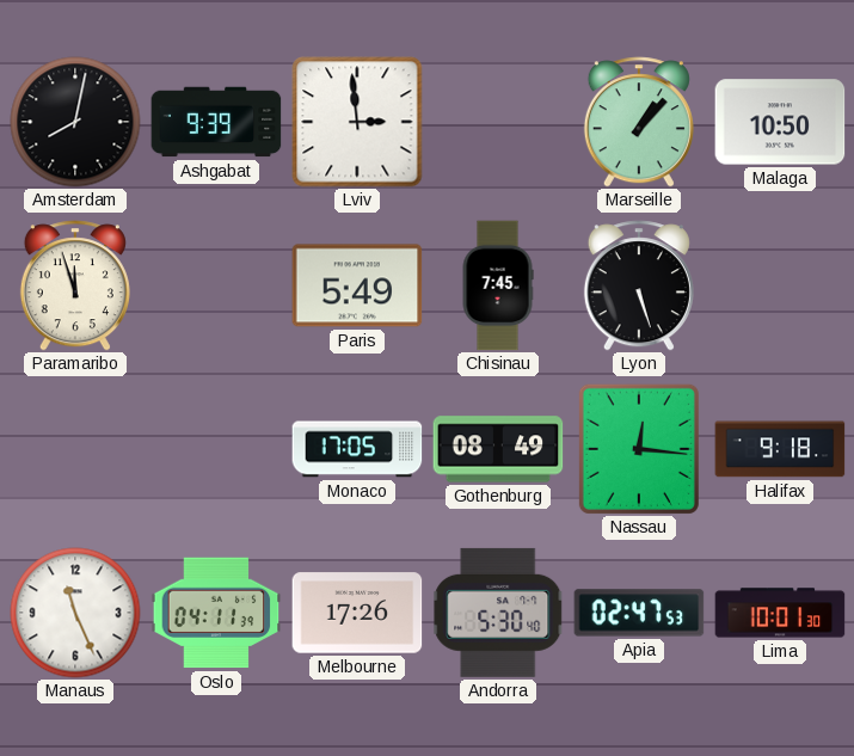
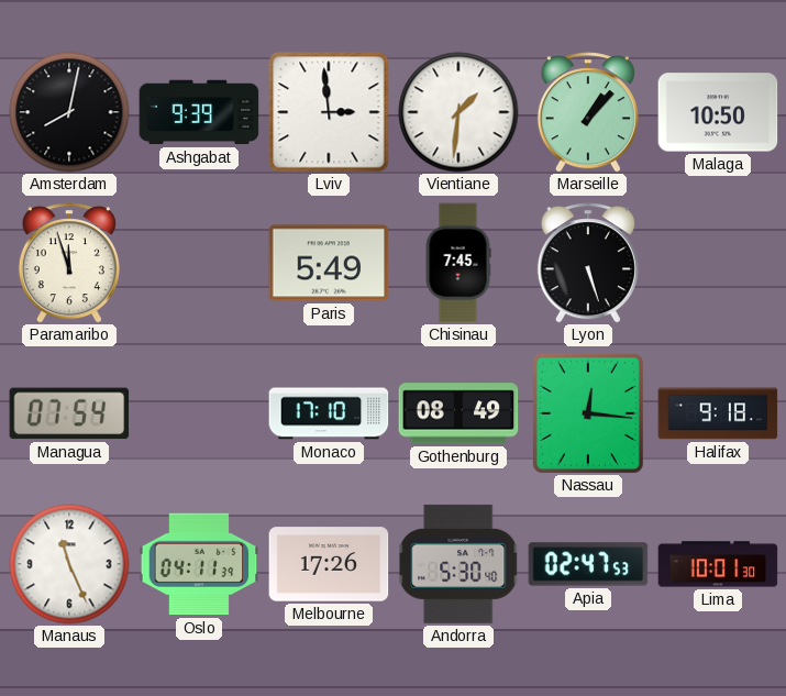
Vientiane: none -> 1:31
Managua: none -> 07:54
Monaco: 17:05 -> 17:10
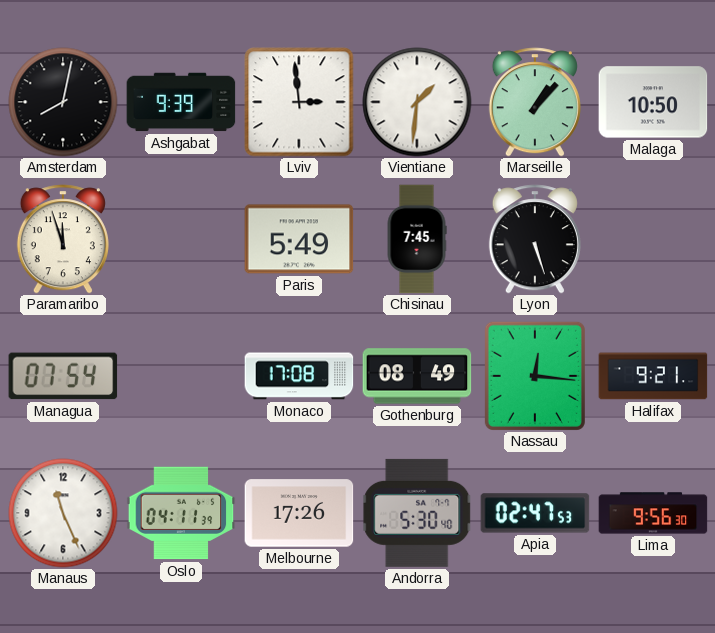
Monaco: 17:10 -> 17:08
Halifax: 9:18 -> 9:21
Lima: 10:01 -> 9:56
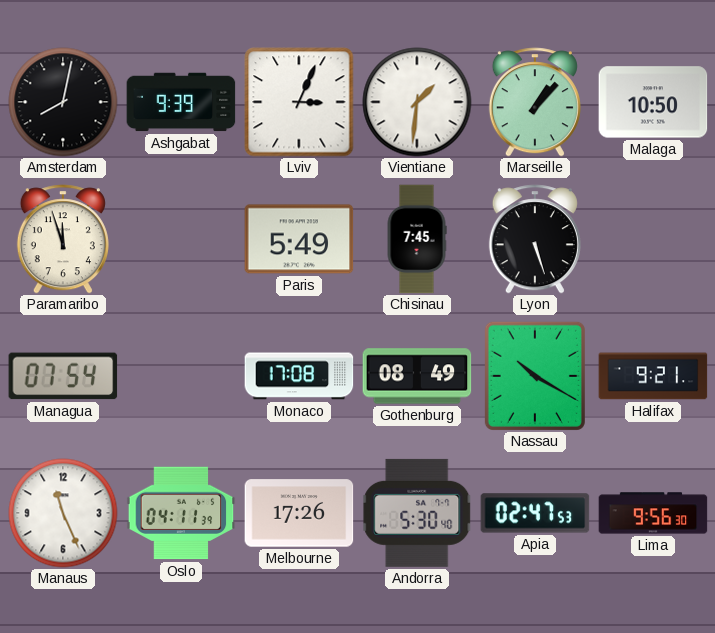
Lviv: 2:59 -> 3:04
Nassau: 12:16 -> 10:20
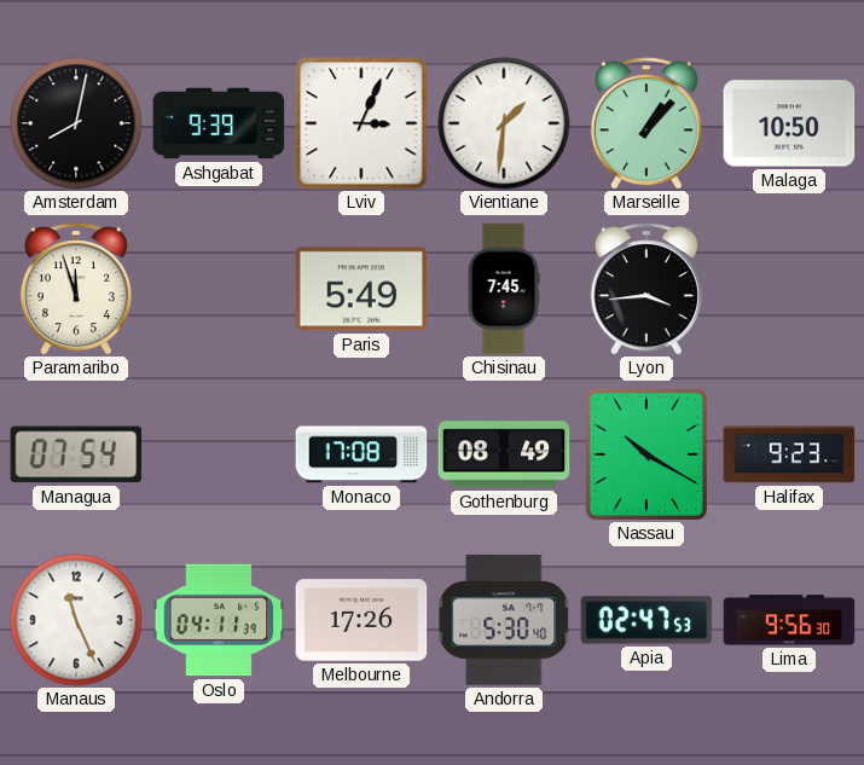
Lyon: 5:27 -> 3:44
Halifax: 9:21 -> 9:23
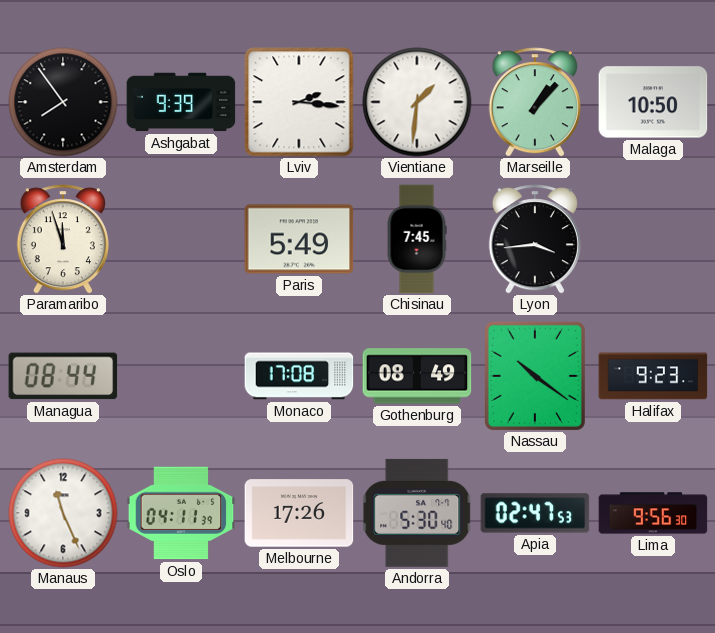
Amsterdam: 8:02 -> 7:54
Lviv: 3:04 -> 2:16
Managua: 07:54 -> 08:44
Nassau: 10:20 -> 10:21
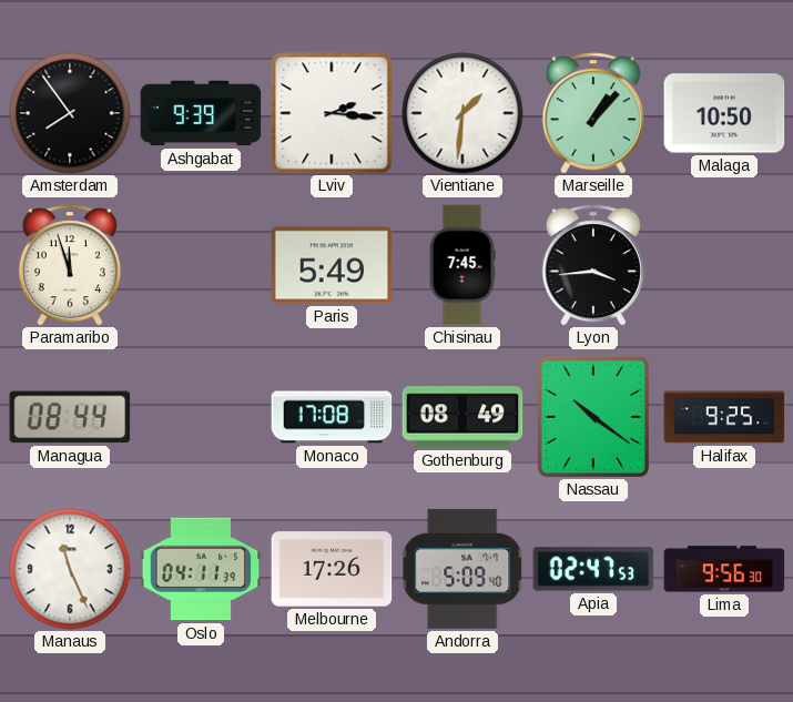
Halifax: 9:23 -> 9:25
Andorra: 5:30 -> 5:09
